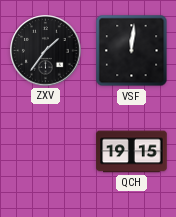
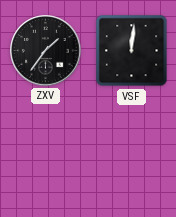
QCH: 19:15 -> none
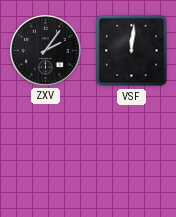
ZXV: 1:36 -> 2:06
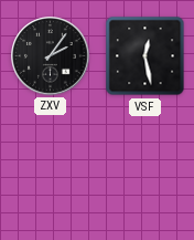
VSF: 12:01 -> 12:28
